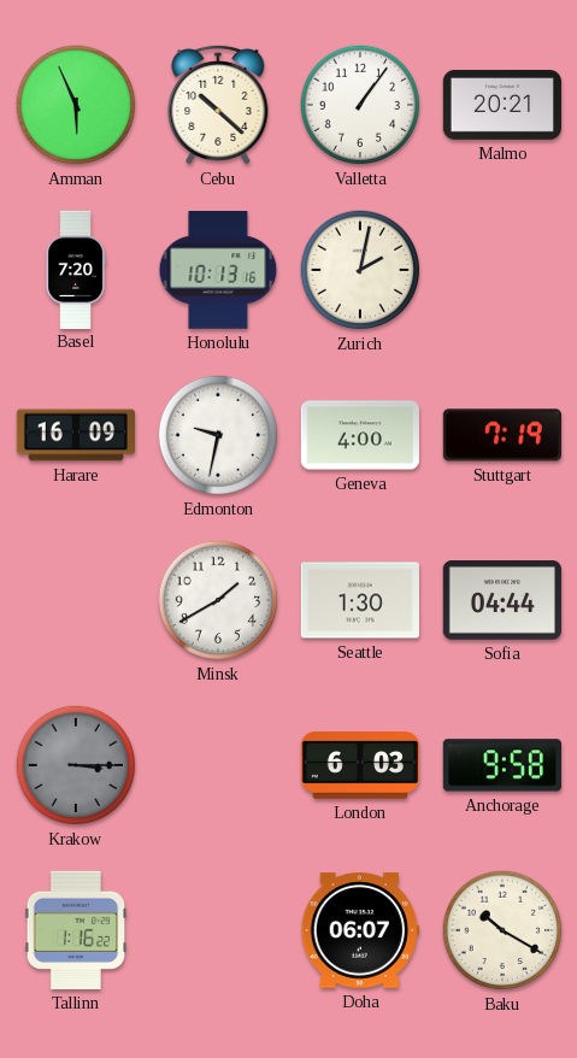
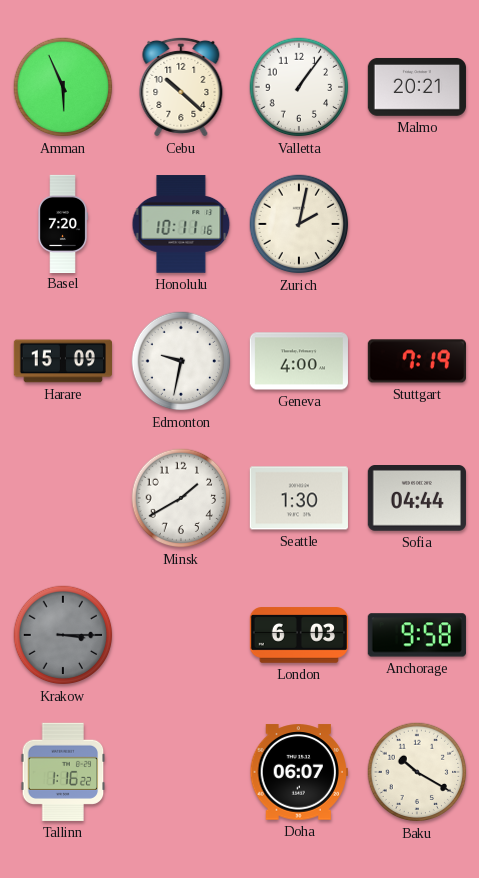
Honolulu: 10:13 -> 10:11
Harare: 16:09 -> 15:09
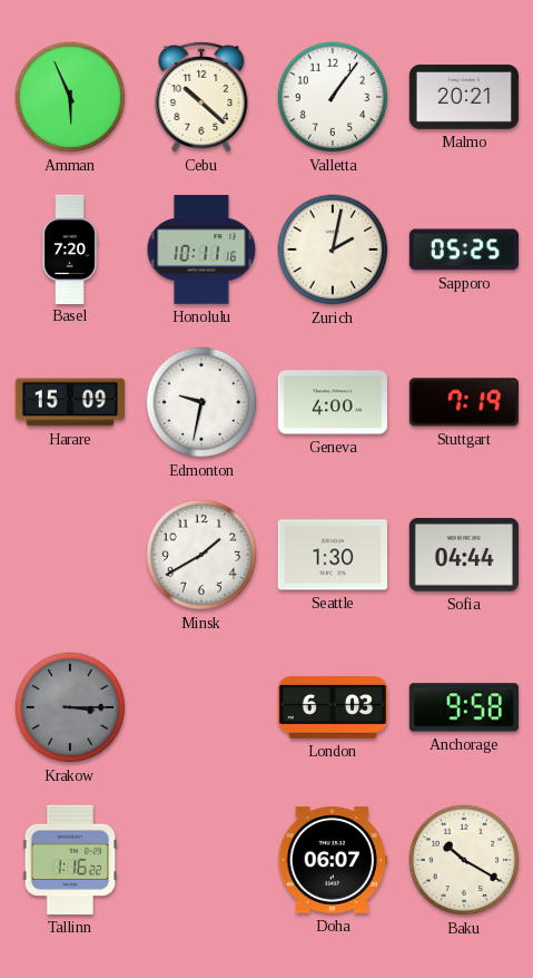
Sapporo: none -> 05:25
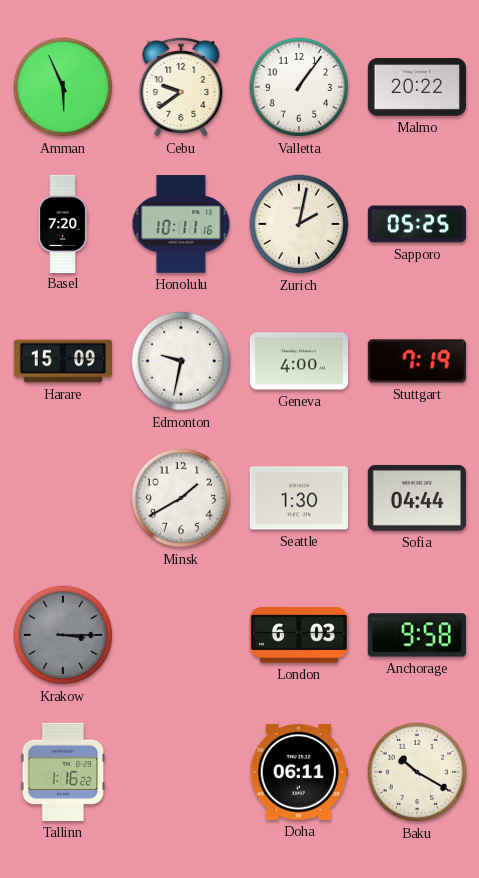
Cebu: 10:22 -> 9:39
Malmo: 20:21 -> 20:22
Doha: 06:07 -> 06:11
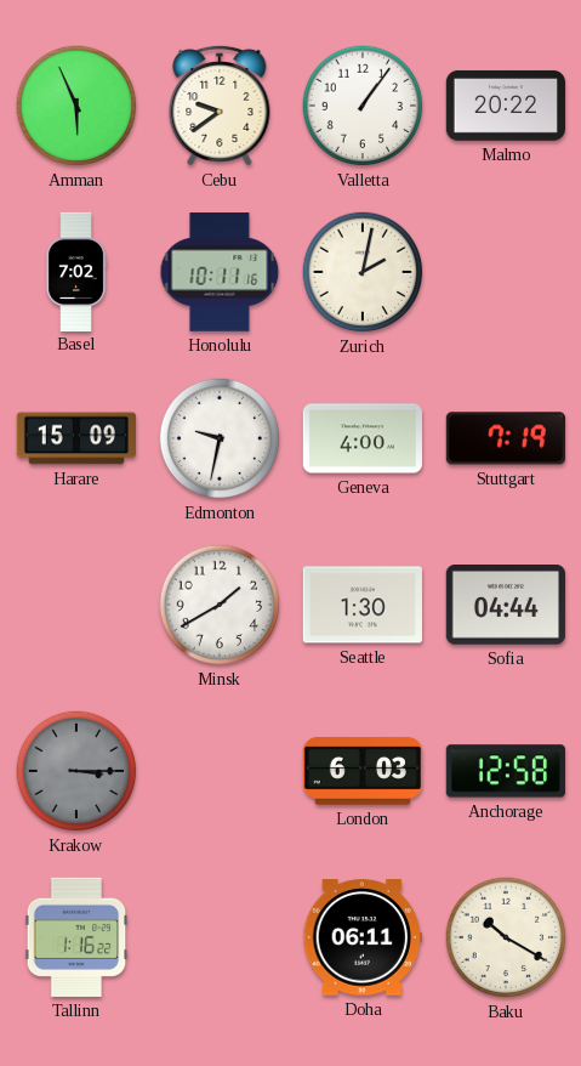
Basel: 7:20 -> 7:02
Sapporo: 05:25 -> none
Anchorage: 9:58 -> 12:58
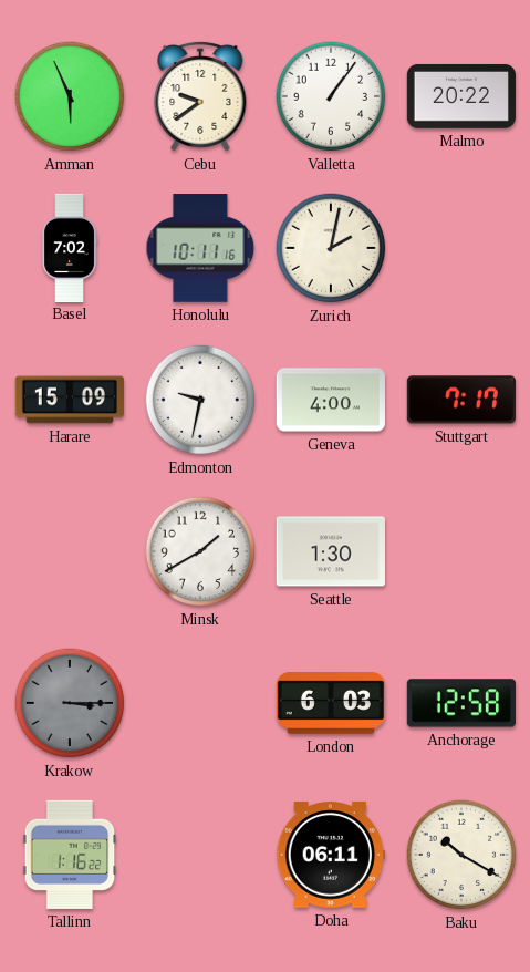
Stuttgart: 7:19 -> 7:17
Sofia: 04:44 -> none
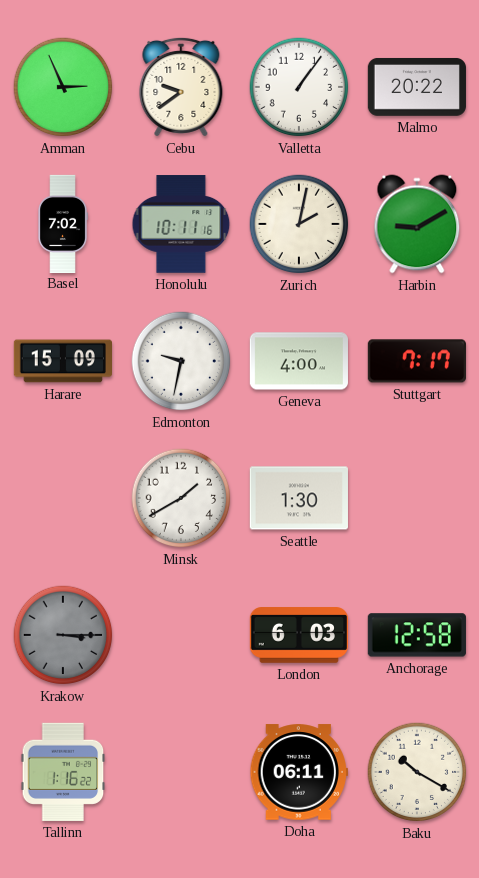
Amman: 5:56 -> 2:56
Harbin: none -> 9:10
